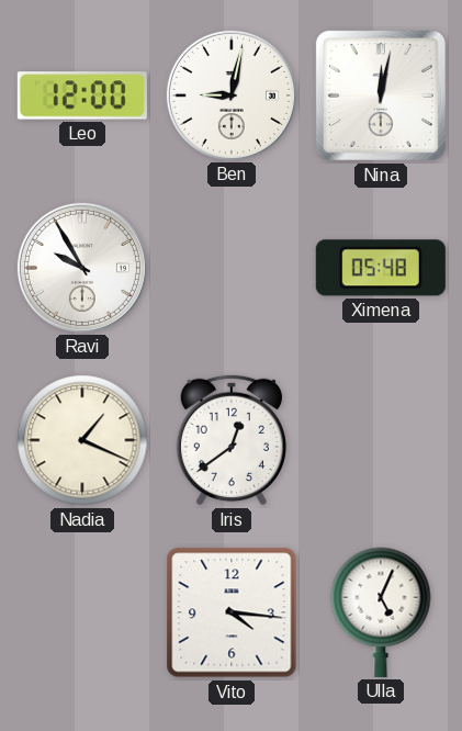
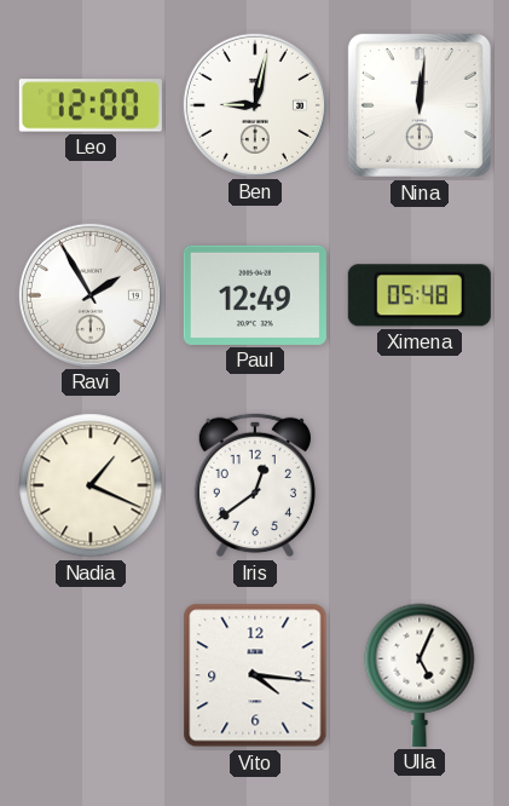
Nina: 12:02 -> 12:01
Ravi: 9:55 -> 1:55
Paul: none -> 12:49
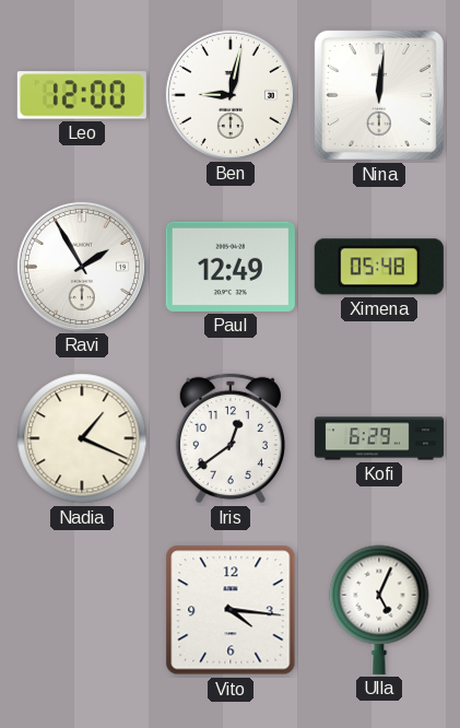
Kofi: none -> 6:29
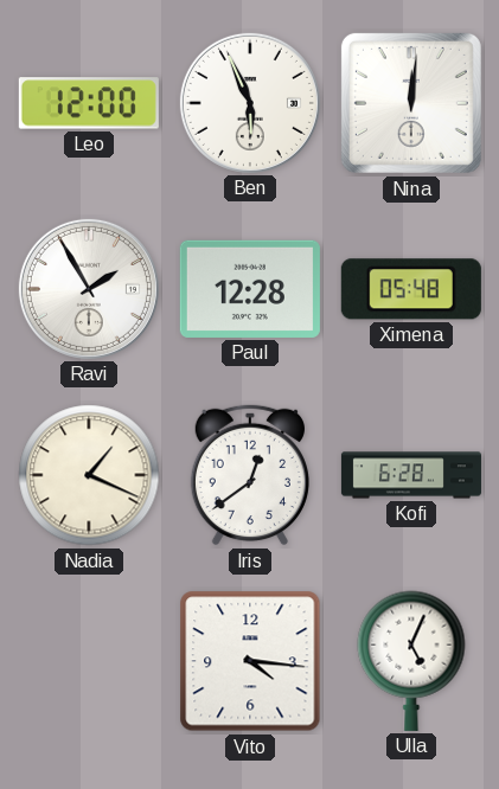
Ben: 9:02 -> 5:56
Paul: 12:49 -> 12:28
Kofi: 6:29 -> 6:28
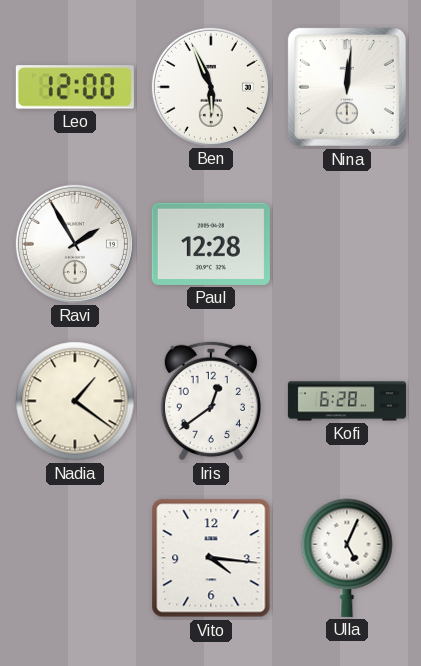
Ximena: 05:48 -> none
Nadia: 1:19 -> 1:21
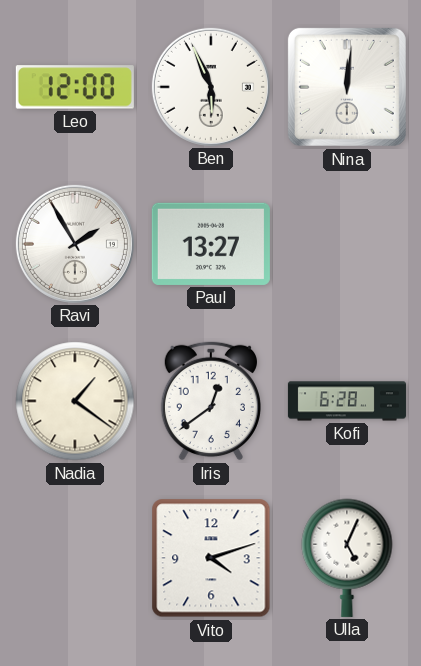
Paul: 12:28 -> 13:27
Vito: 4:16 -> 4:12
